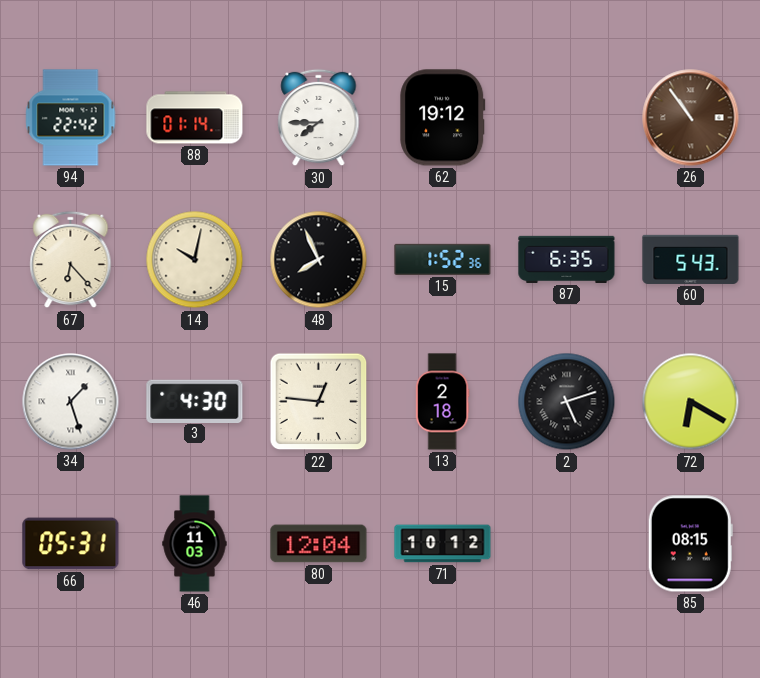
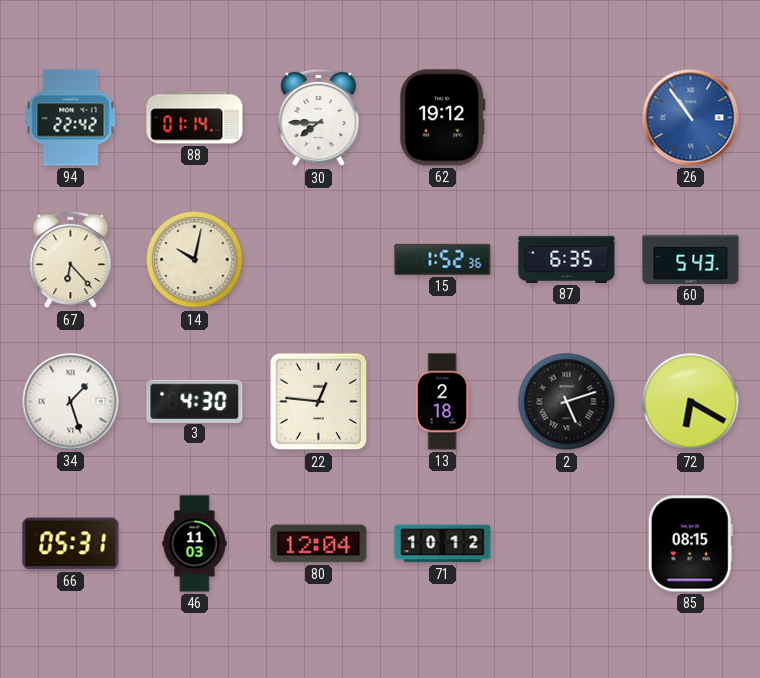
26 dial: brown -> blue
48: 7:56 -> none
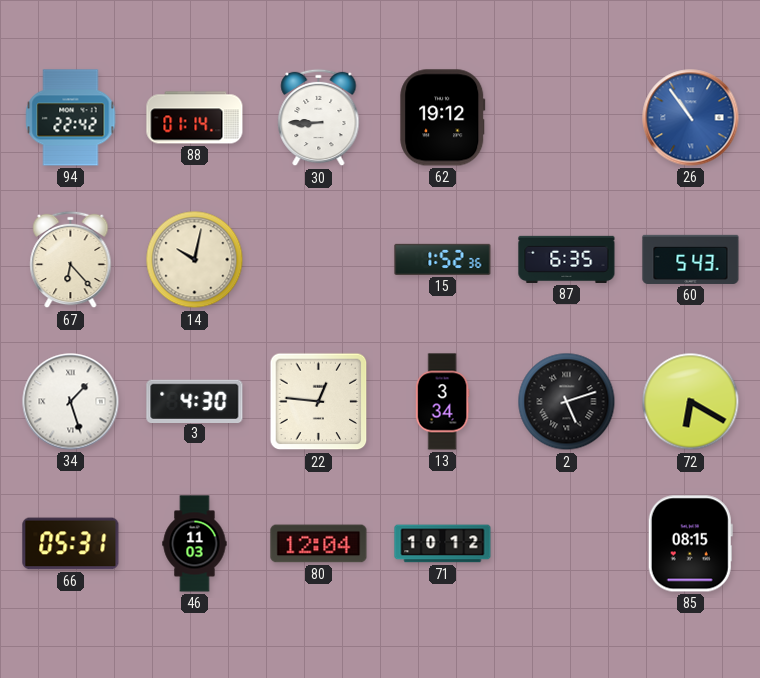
30: 7:45 -> 8:45
13: 2:18 -> 3:34
